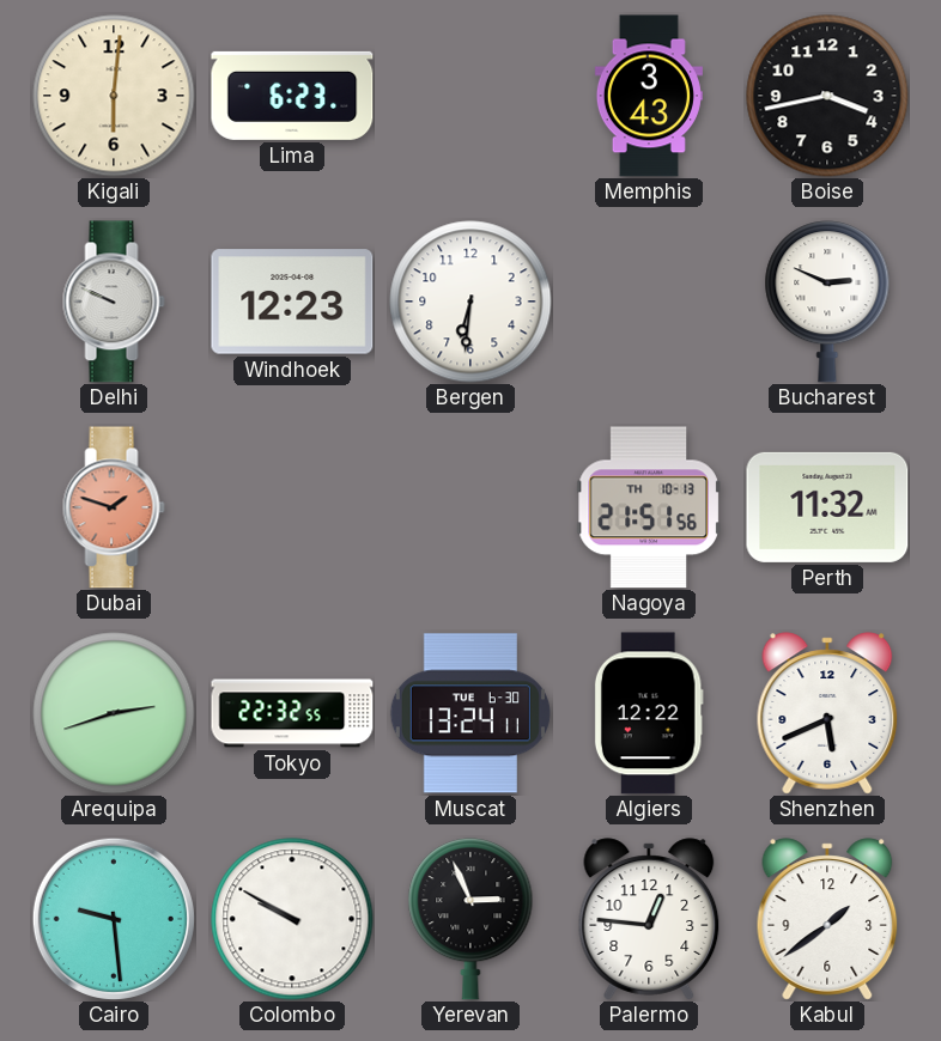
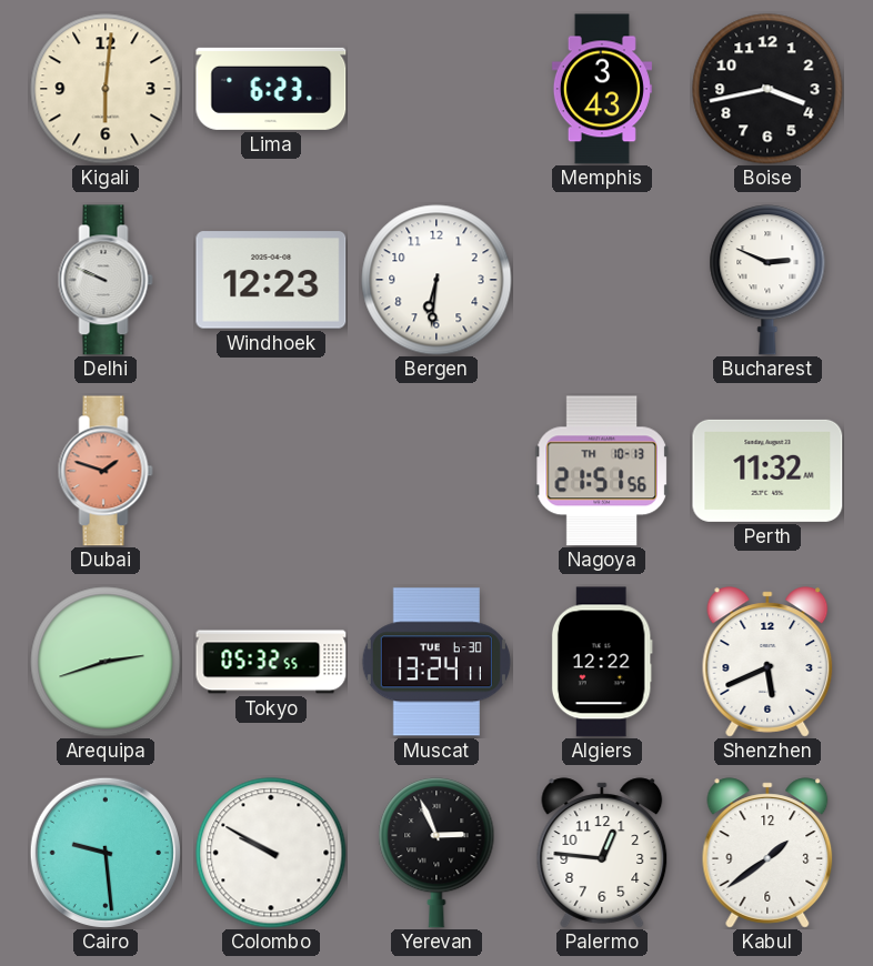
Tokyo: 22:32 -> 05:32
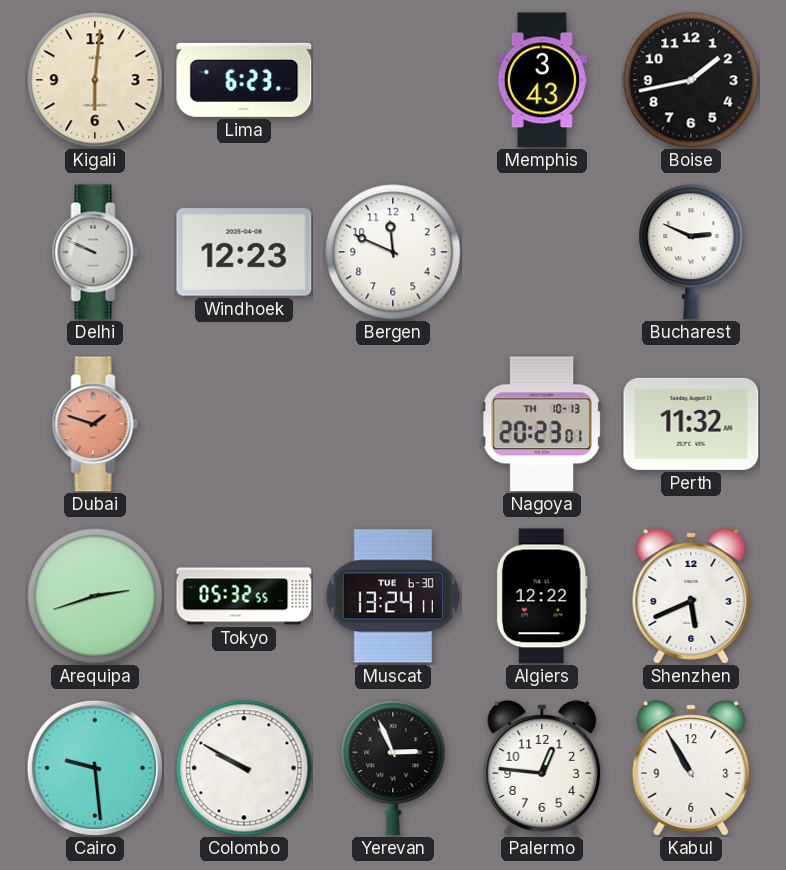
Boise: 3:43 -> 1:43
Bergen: 6:31 -> 11:49
Nagoya: 21:51 -> 20:23
Kabul: 1:39 -> 10:55
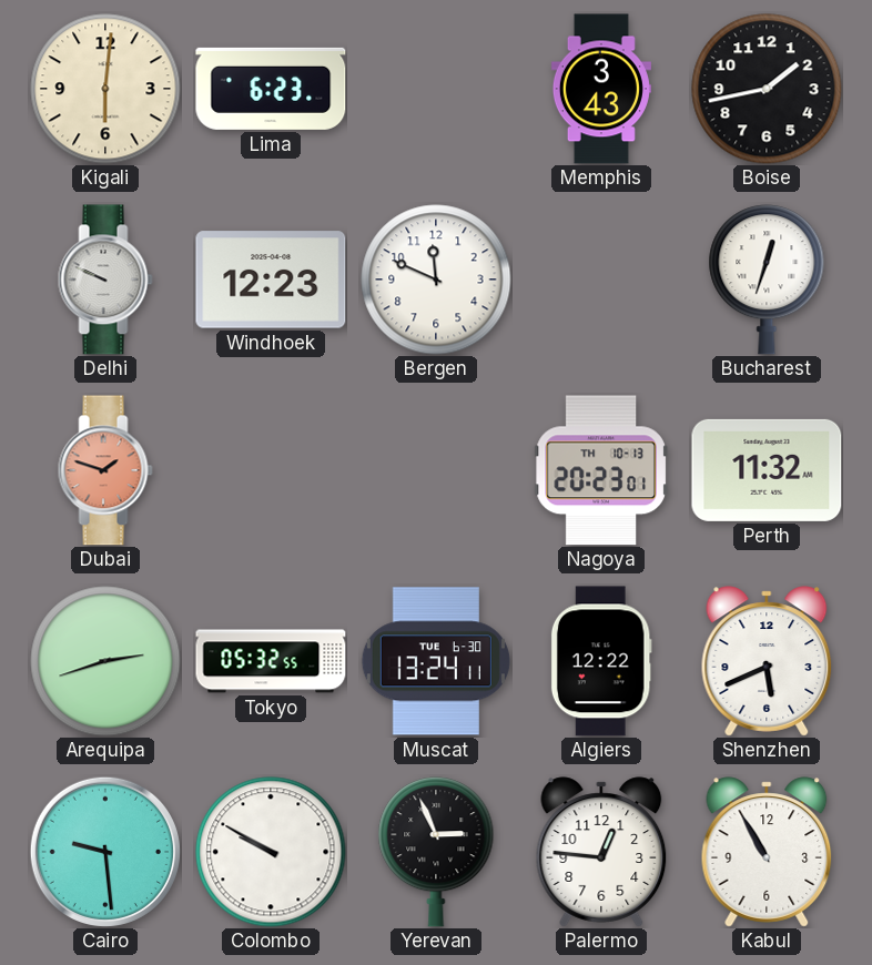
Bucharest: 2:49 -> 12:33
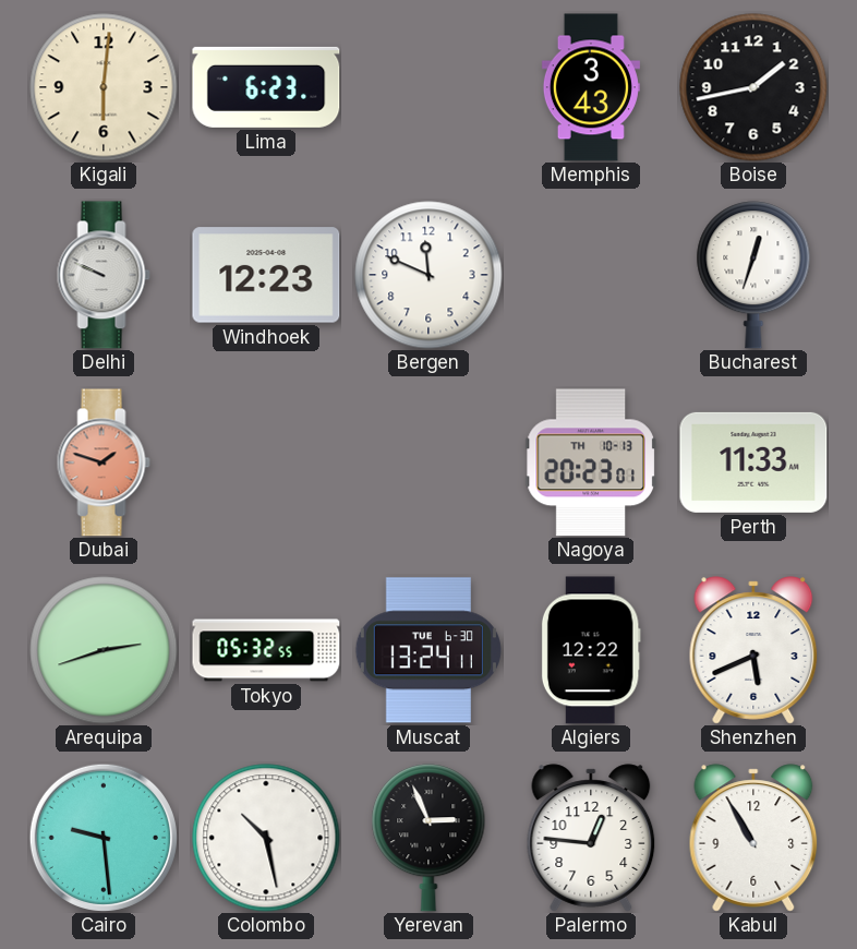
Perth: 11:32 -> 11:33
Colombo: 9:50 -> 10:28
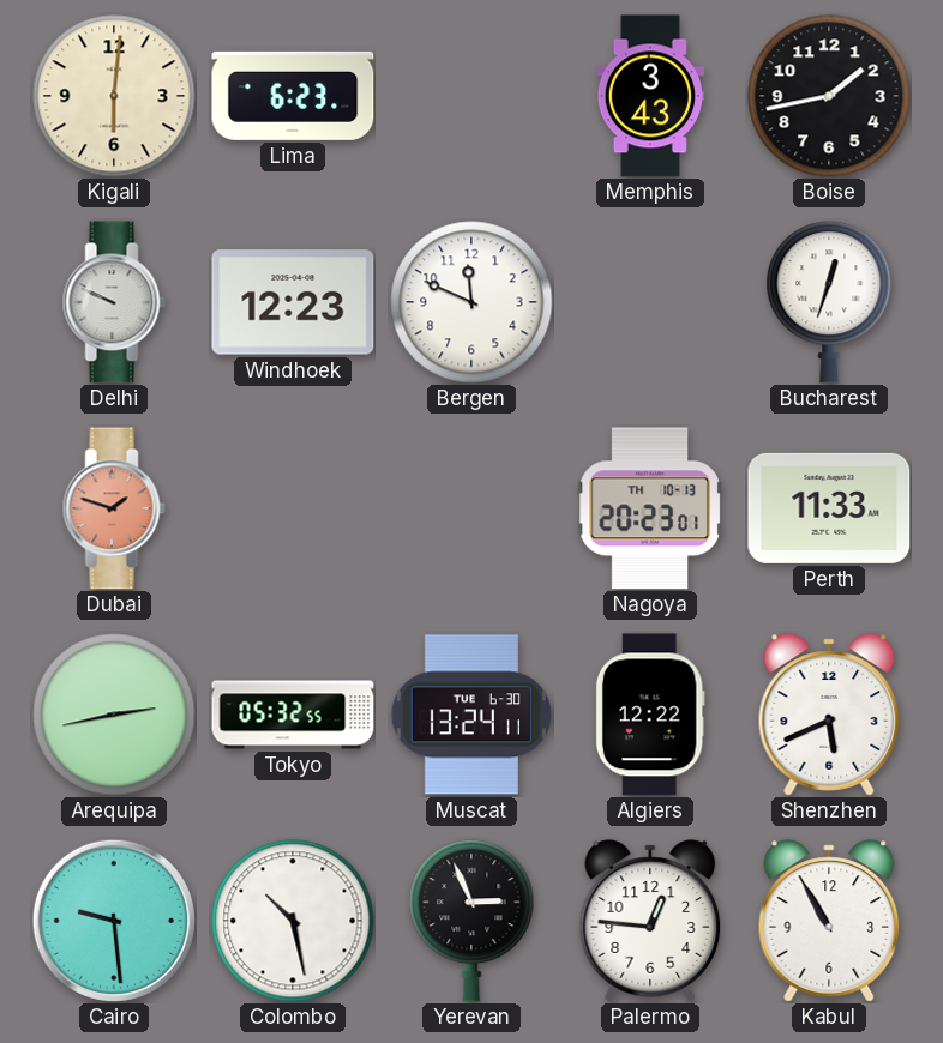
Arequipa: 2:42 -> 2:43
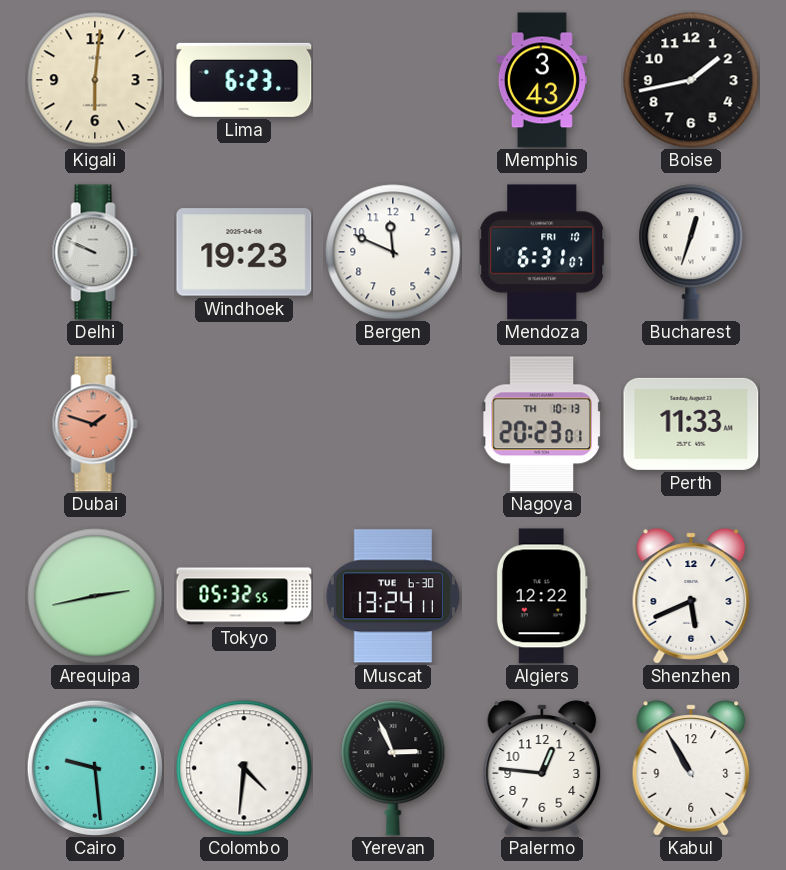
Windhoek: 12:23 -> 19:23
Mendoza: none -> 6:31
Colombo: 10:28 -> 4:31
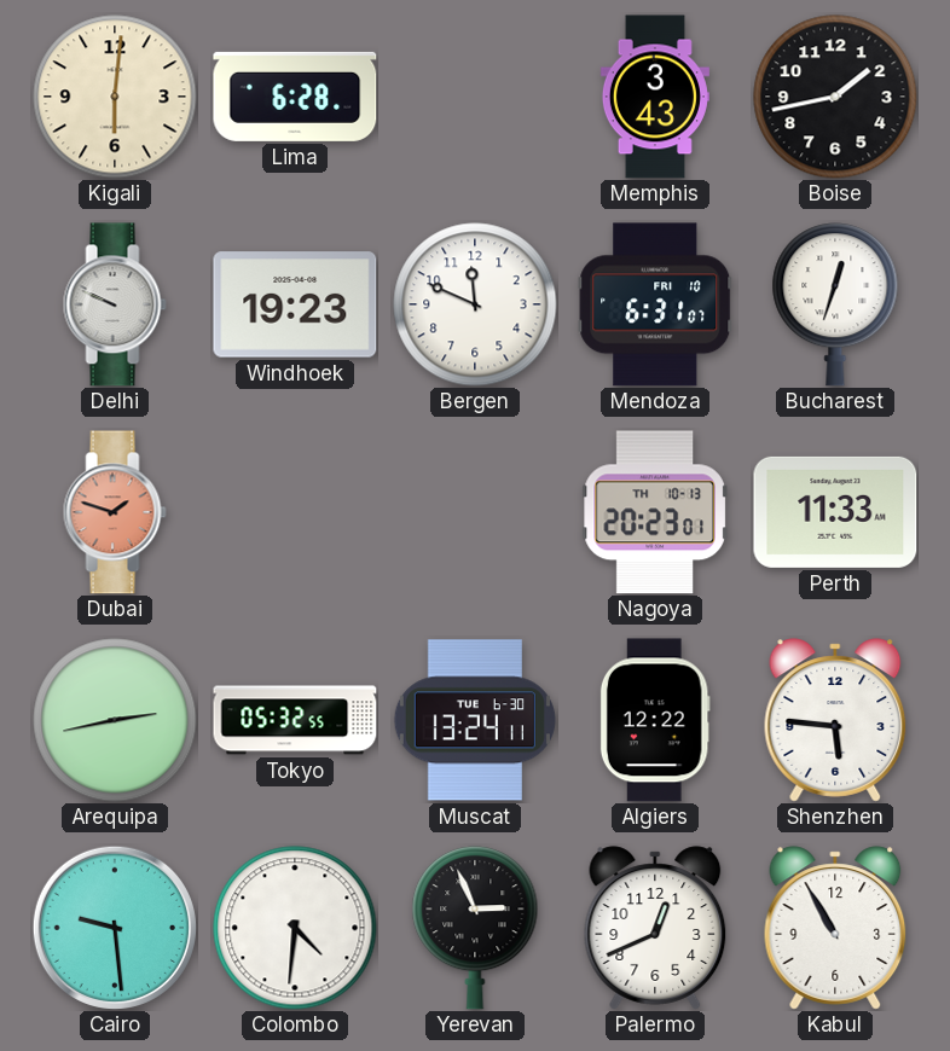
Lima: 6:23 -> 6:28
Shenzhen: 5:41 -> 5:46
Palermo: 12:46 -> 12:41
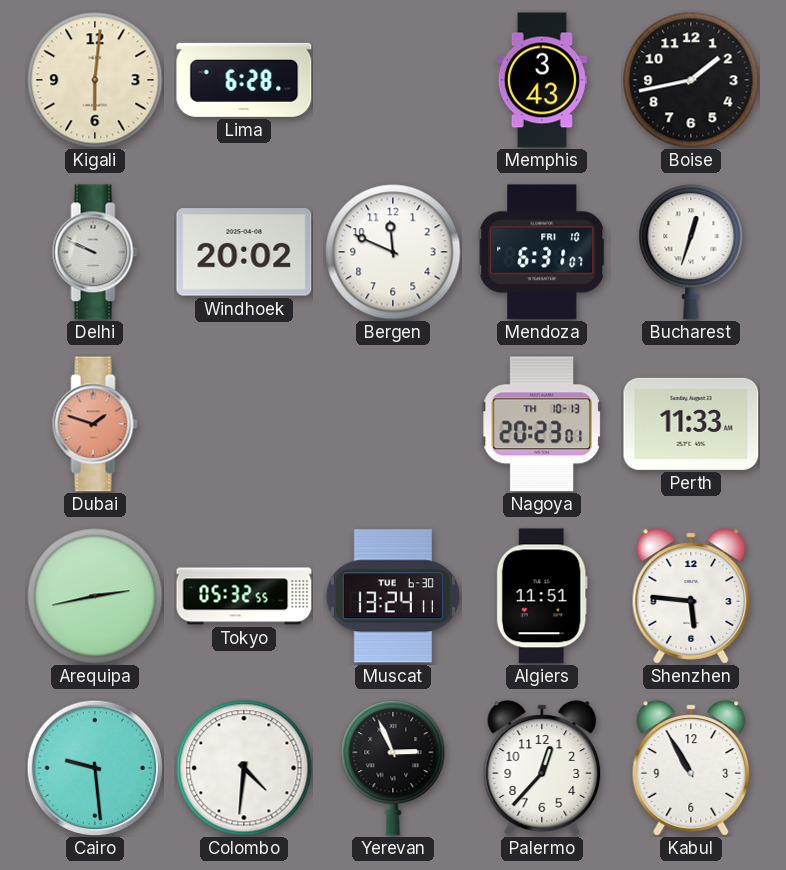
Windhoek: 19:23 -> 20:02
Algiers: 12:22 -> 11:51
Palermo: 12:41 -> 12:37
